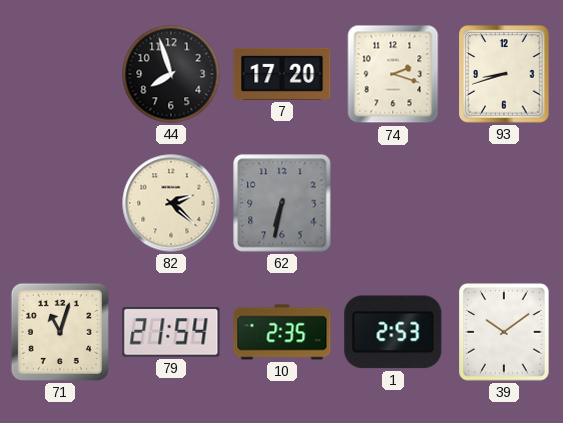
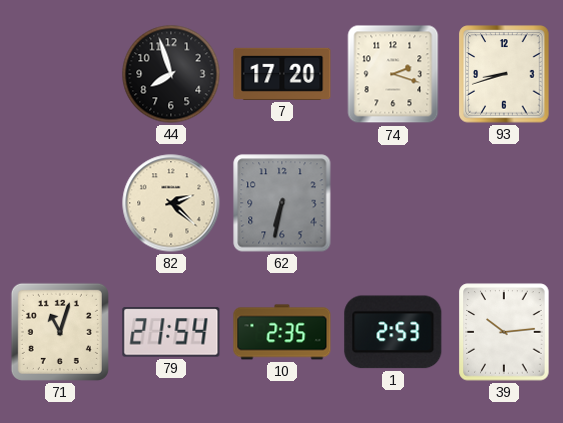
39: 10:09 -> 10:14
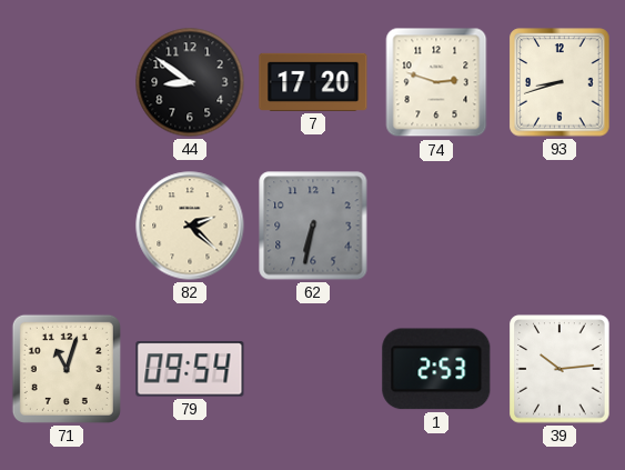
44: 7:57 -> 8:51
74: 2:18 -> 2:48
79: 21:54 -> 09:54
10: 2:35 -> none
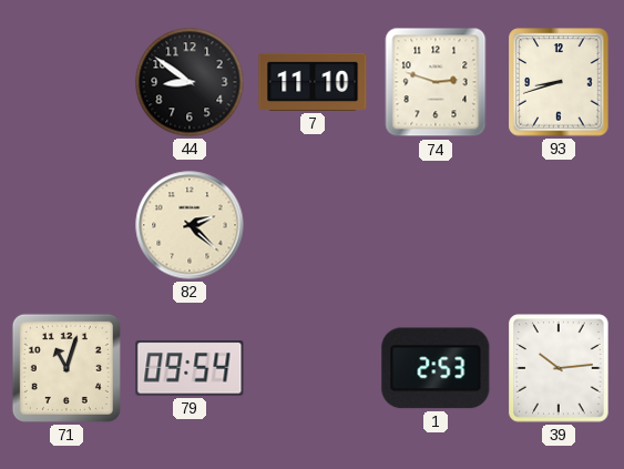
7: 17:20 -> 11:10
62: 6:32 -> none
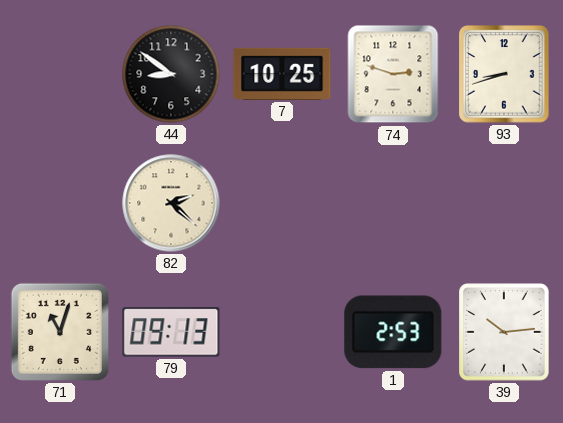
7: 11:10 -> 10:25
79: 09:54 -> 09:13
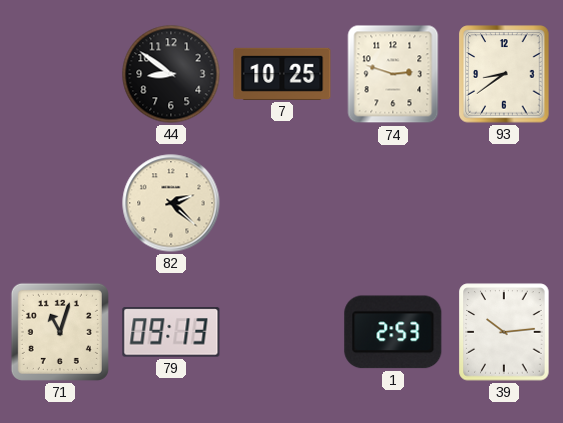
93: 8:42 -> 8:39
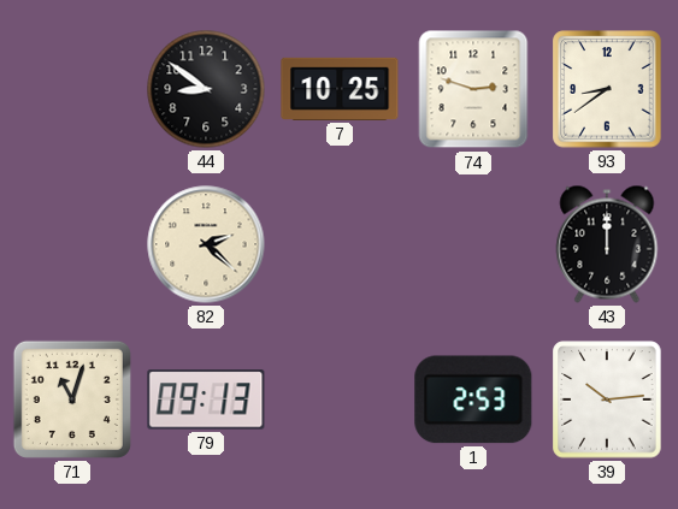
43: none -> 12:00
